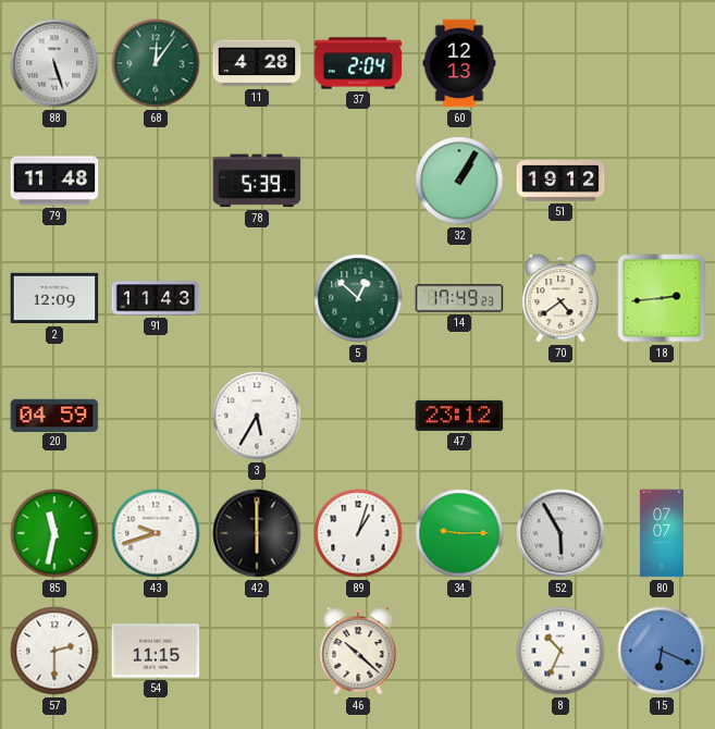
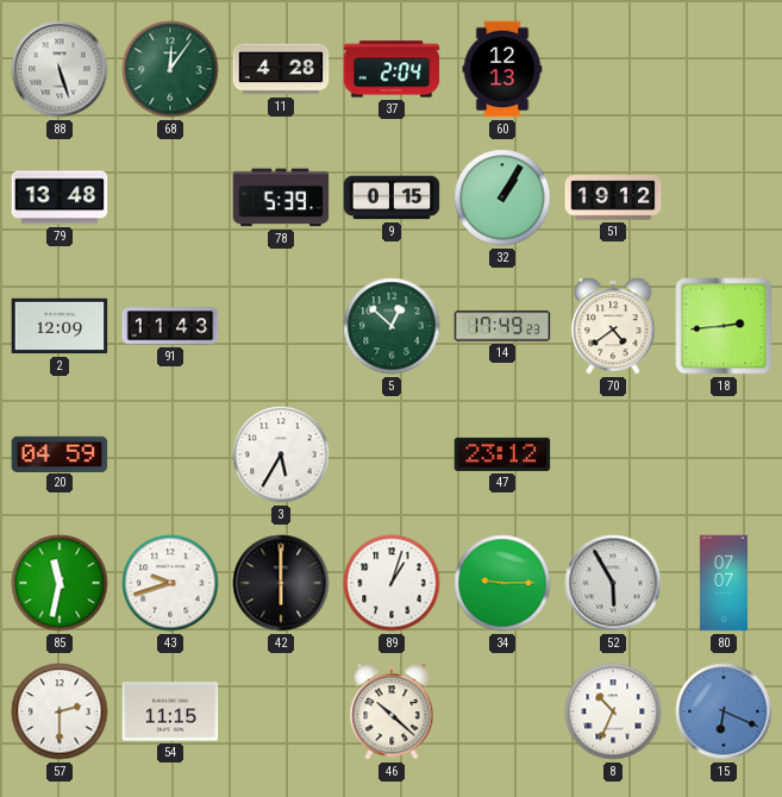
79: 11:48 -> 13:48
9: none -> 0:15
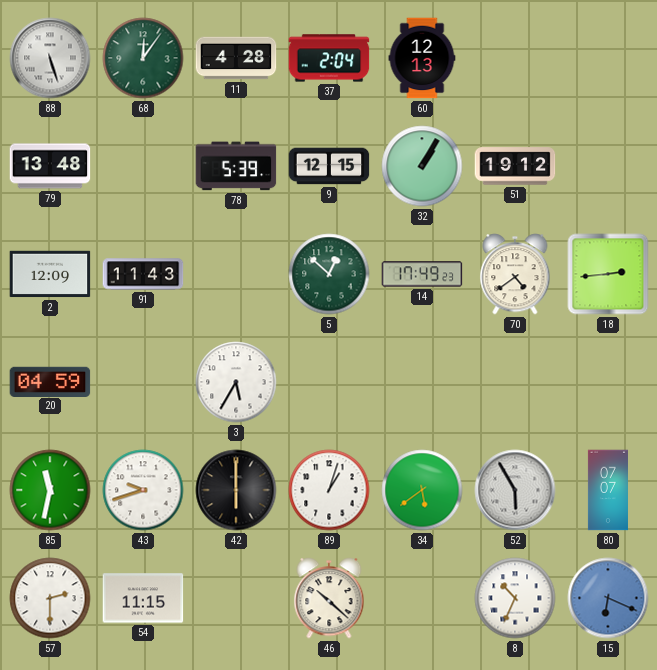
9: 0:15 -> 12:15
47: 23:12 -> none
34: 9:15 -> 5:39
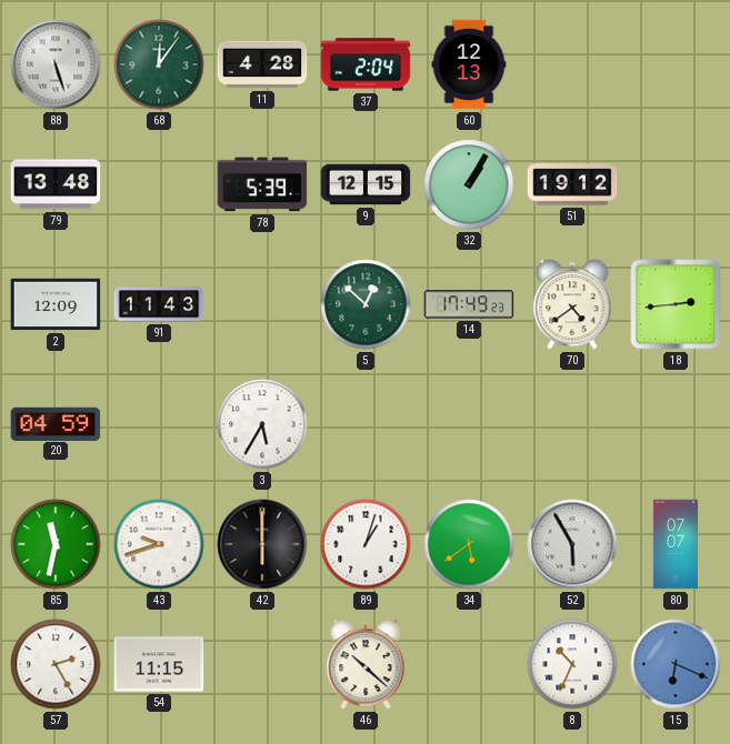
57: 2:30 -> 2:25
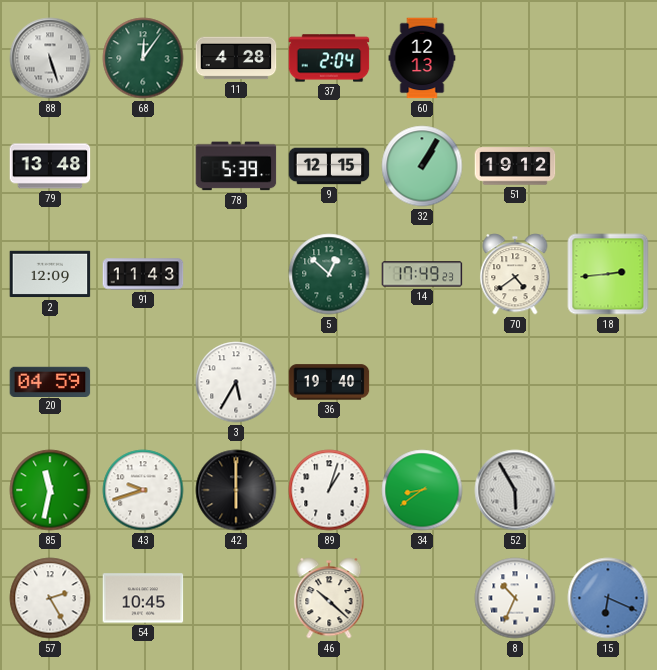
36: none -> 19:40
34: 5:39 -> 8:39
80: 07:07 -> none
54: 11:15 -> 10:45
